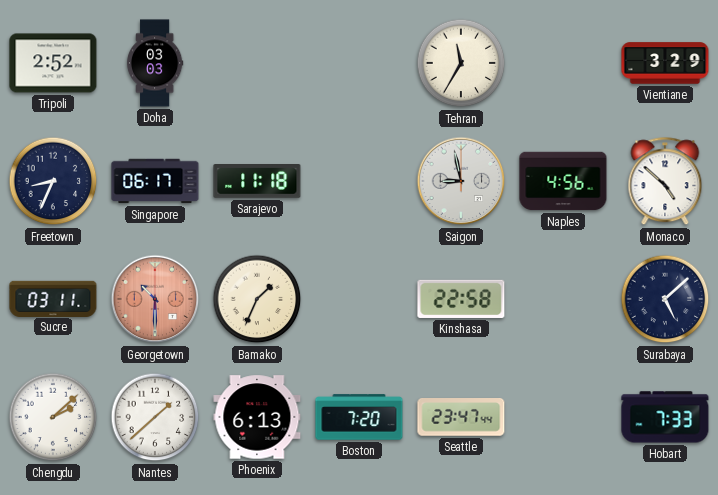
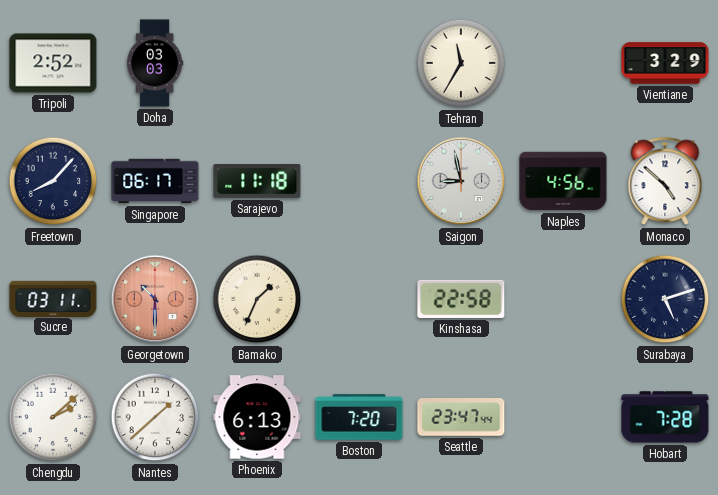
Freetown: 8:34 -> 8:07
Surabaya: 5:08 -> 5:12
Hobart: 7:33 -> 7:28
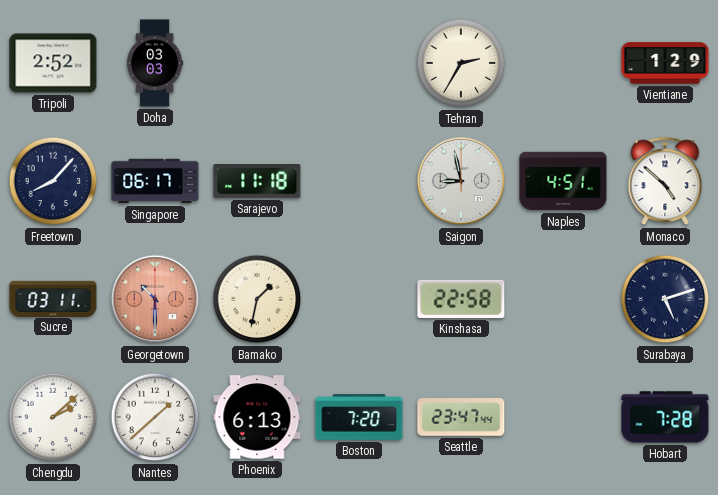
Tehran: 11:35 -> 2:35
Vientiane: 3:29 -> 1:29
Naples: 4:56 -> 4:51
Bamako: 1:34 -> 1:32
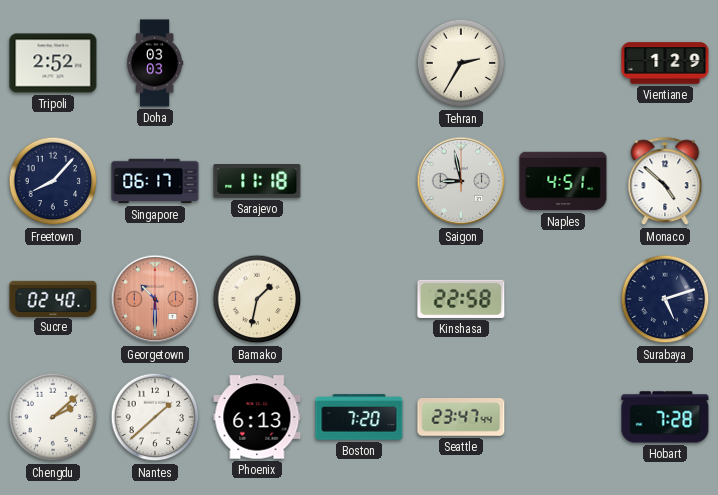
Sucre: 03:11 -> 02:40
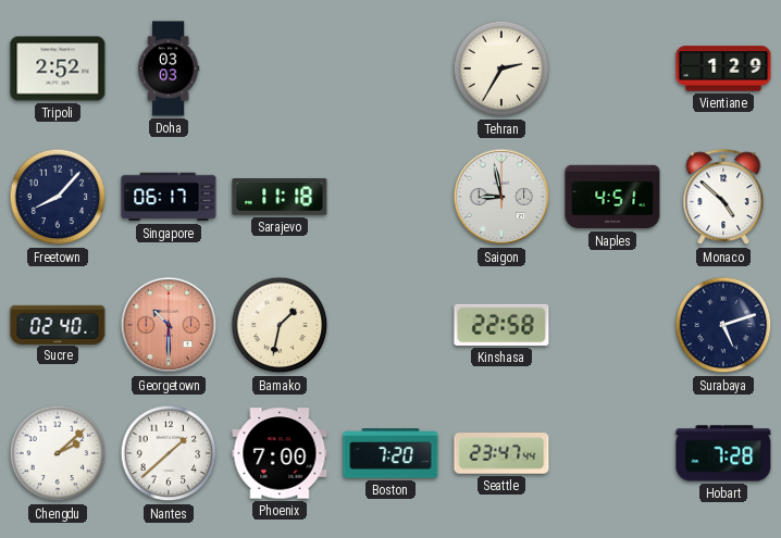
Phoenix: 6:13 -> 7:00
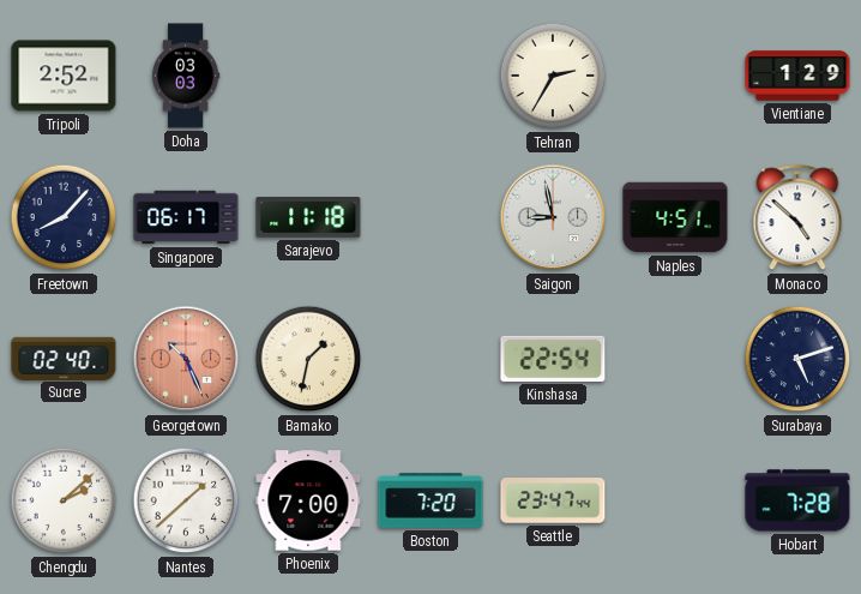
Georgetown: 10:30 -> 10:26
Kinshasa: 22:58 -> 22:54
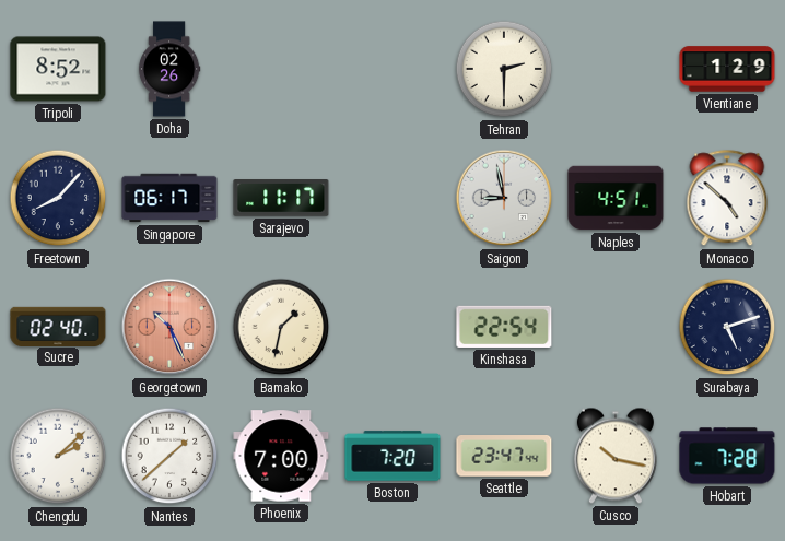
Tripoli: 2:52 -> 8:52
Doha: 03:03 -> 02:26
Tehran: 2:35 -> 2:30
Sarajevo: 11:18 -> 11:17
Cusco: none -> 10:17
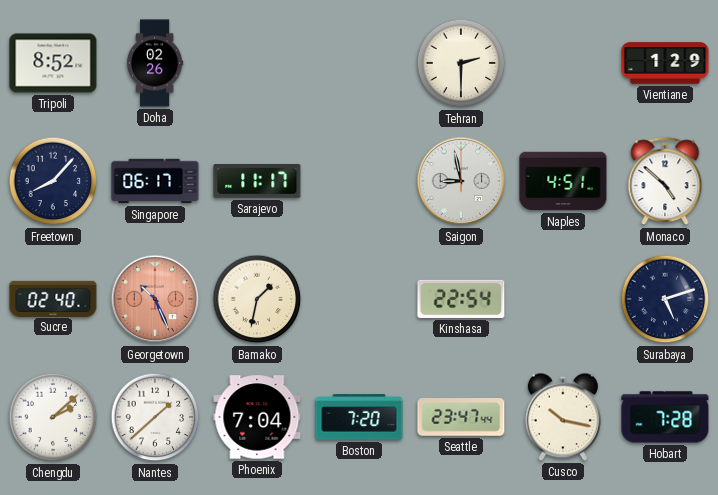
Phoenix: 7:00 -> 7:04
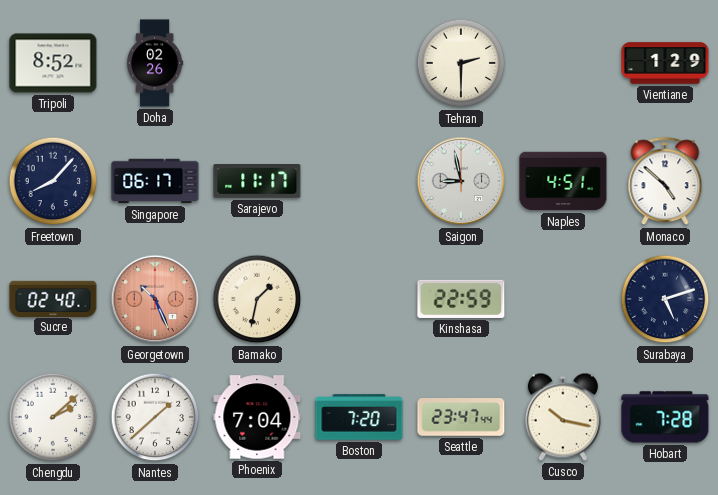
Kinshasa: 22:54 -> 22:59
